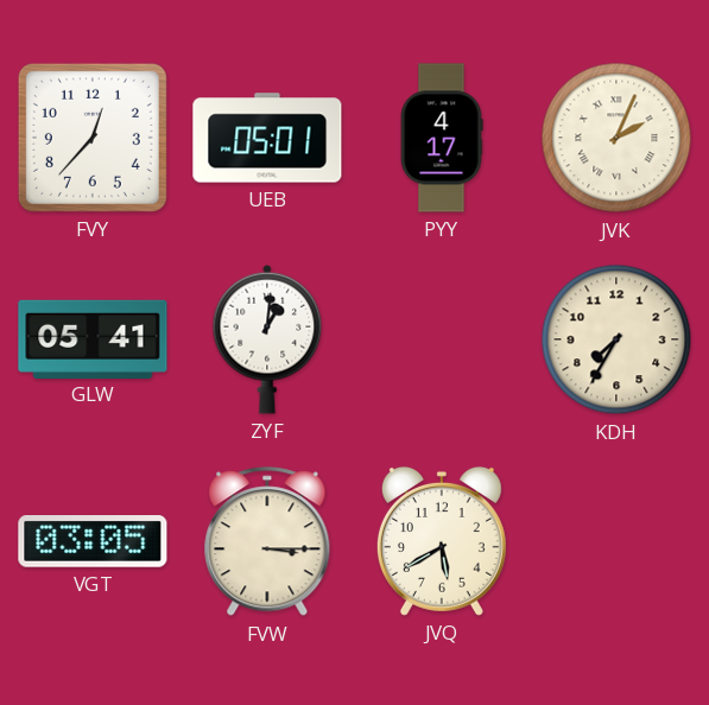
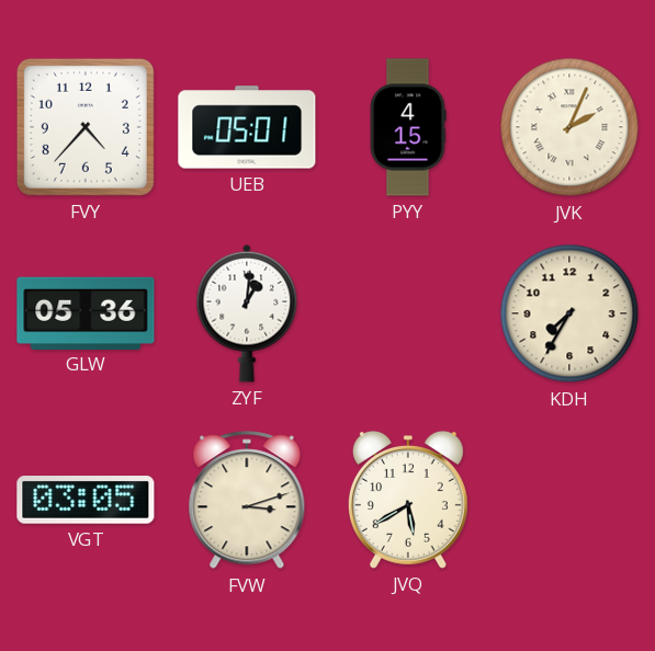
FVY: 12:37 -> 4:37
PYY: 4:17 -> 4:15
GLW: 05:41 -> 05:36
FVW: 3:15 -> 3:12
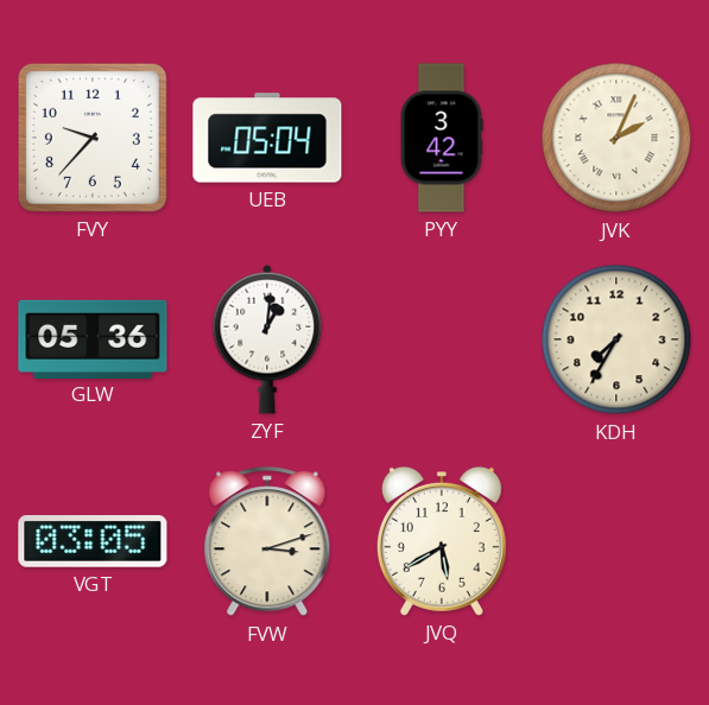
FVY: 4:37 -> 9:37
UEB: 05:01 -> 05:04
PYY: 4:15 -> 3:42
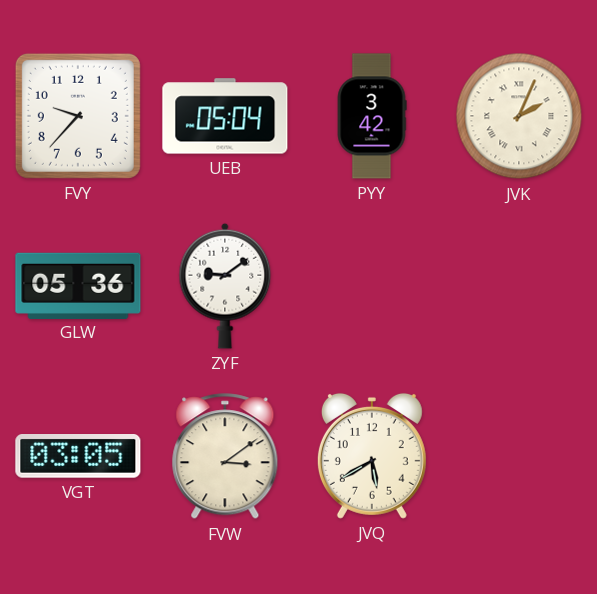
ZYF: 1:01 -> 9:09
KDH: 7:35 -> none
FVW: 3:12 -> 3:09
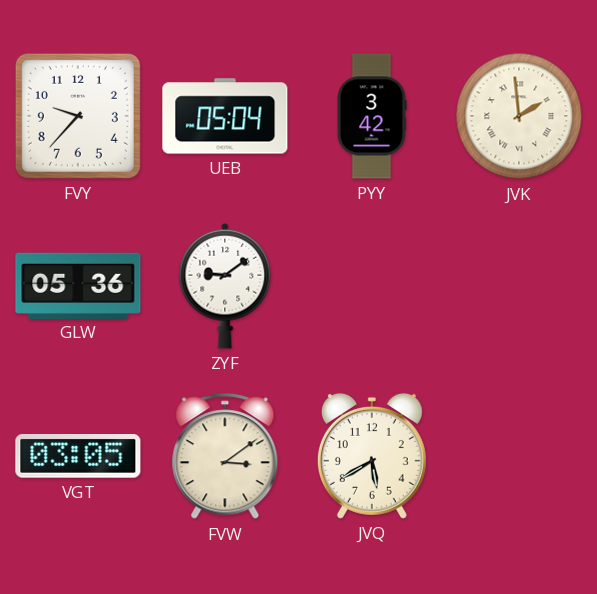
JVK: 2:04 -> 1:59
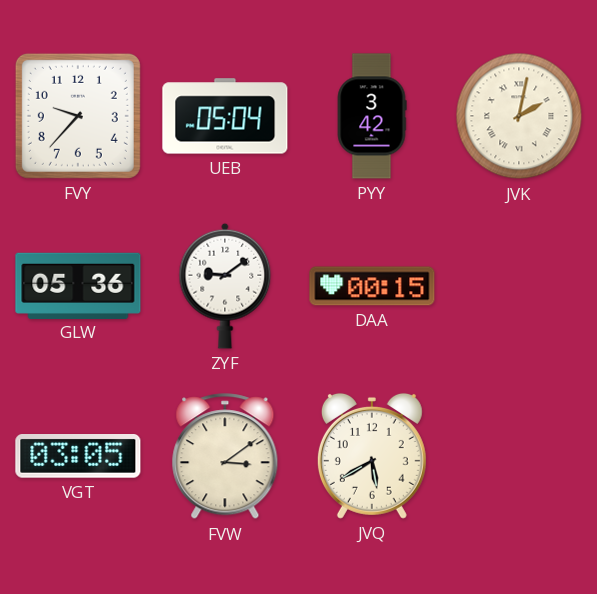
JVK: 1:59 -> 2:02
DAA: none -> 00:15
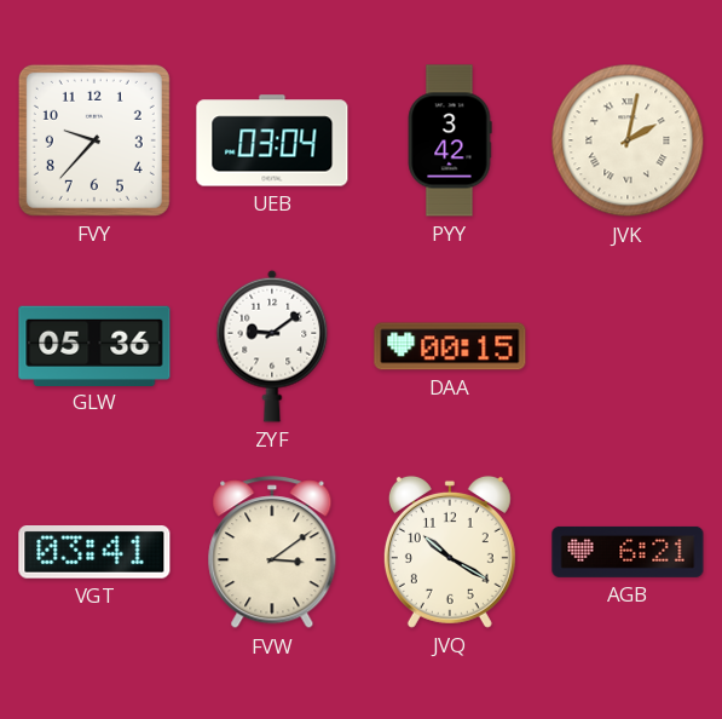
UEB: 05:04 -> 03:04
VGT: 03:05 -> 03:41
JVQ: 5:40 -> 10:20
AGB: none -> 6:21
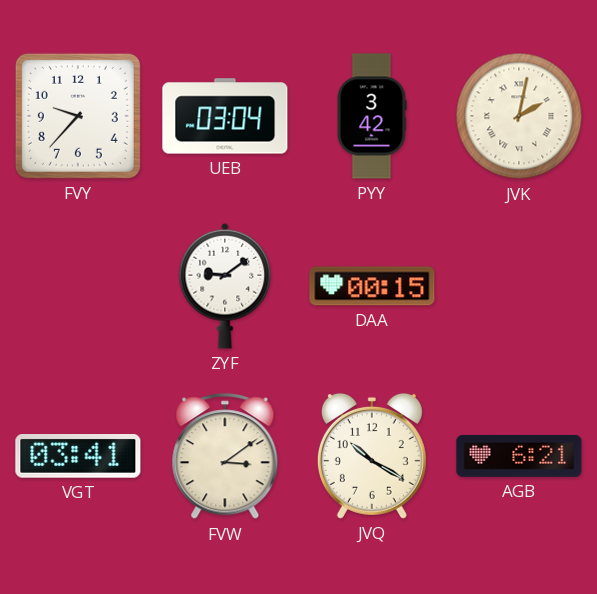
GLW: 05:36 -> none
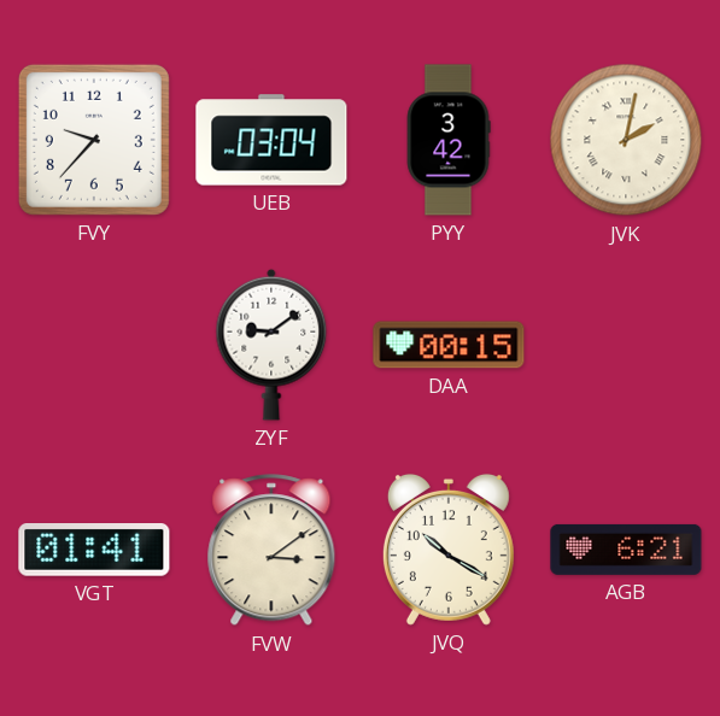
VGT: 03:41 -> 01:41
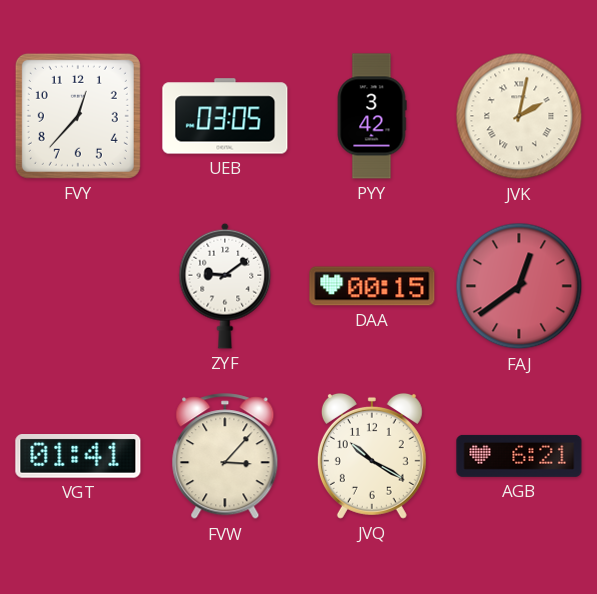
FVY: 9:37 -> 12:37
UEB: 03:04 -> 03:05
FAJ: none -> 12:39
FVW: 3:09 -> 3:07
